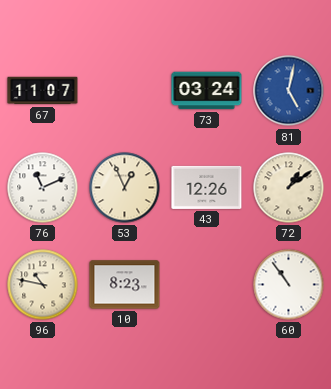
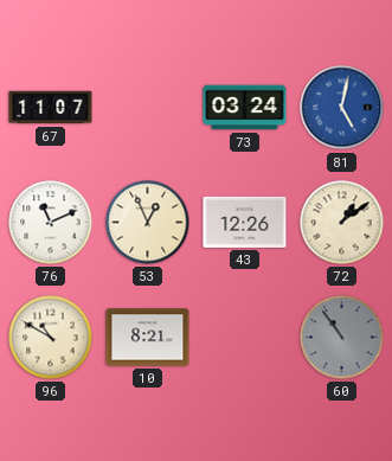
96: 10:47 -> 10:50
10: 8:23 -> 8:21
60 dial: white -> grey
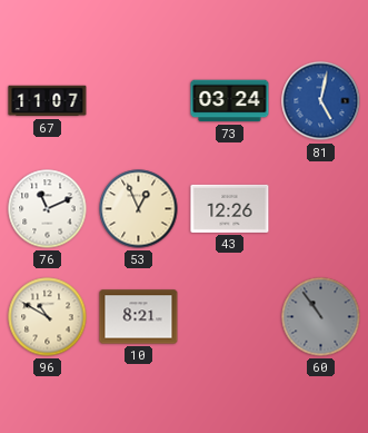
72: 1:09 -> none
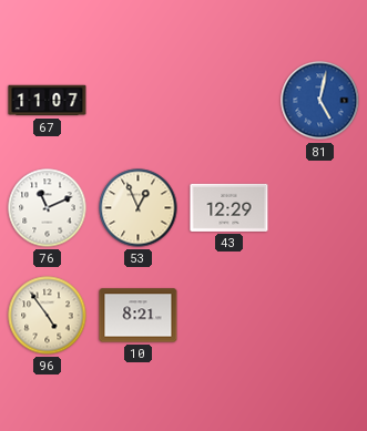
73: 03:24 -> none
43: 12:26 -> 12:29
96: 10:50 -> 4:54
60: 10:54 -> none
